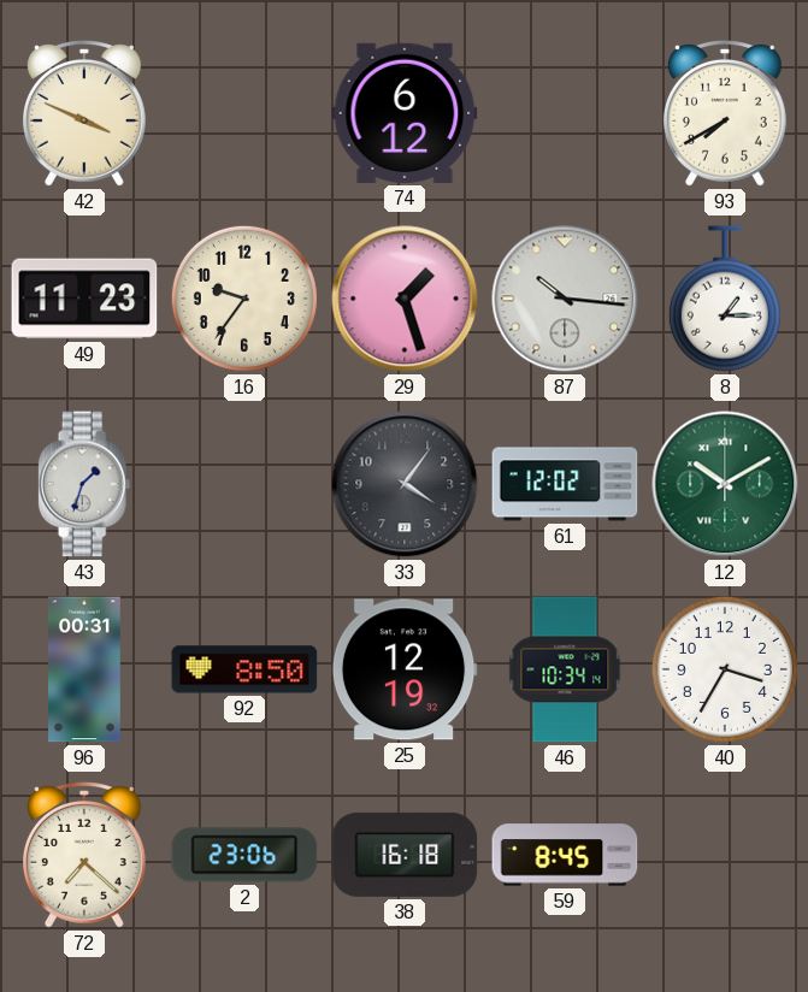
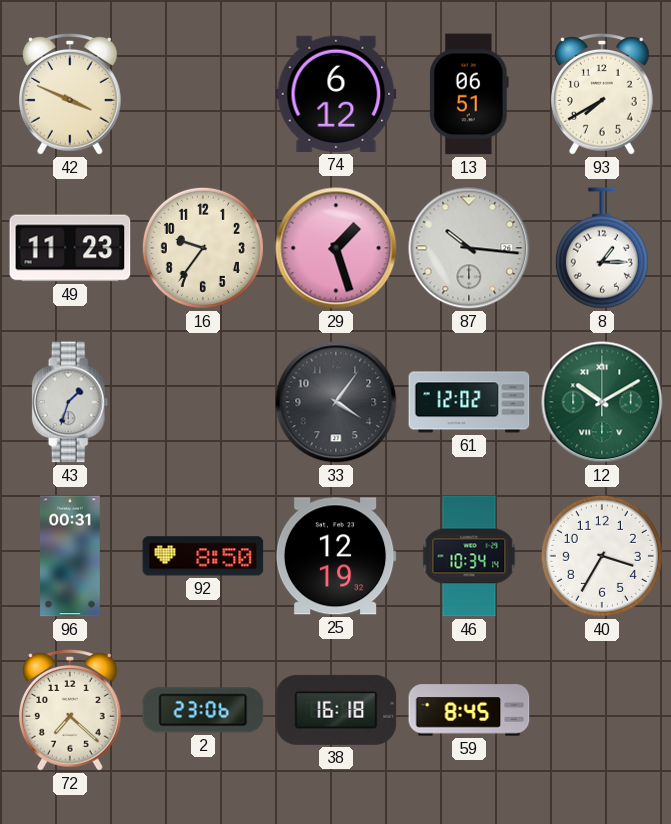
13: none -> 06:51
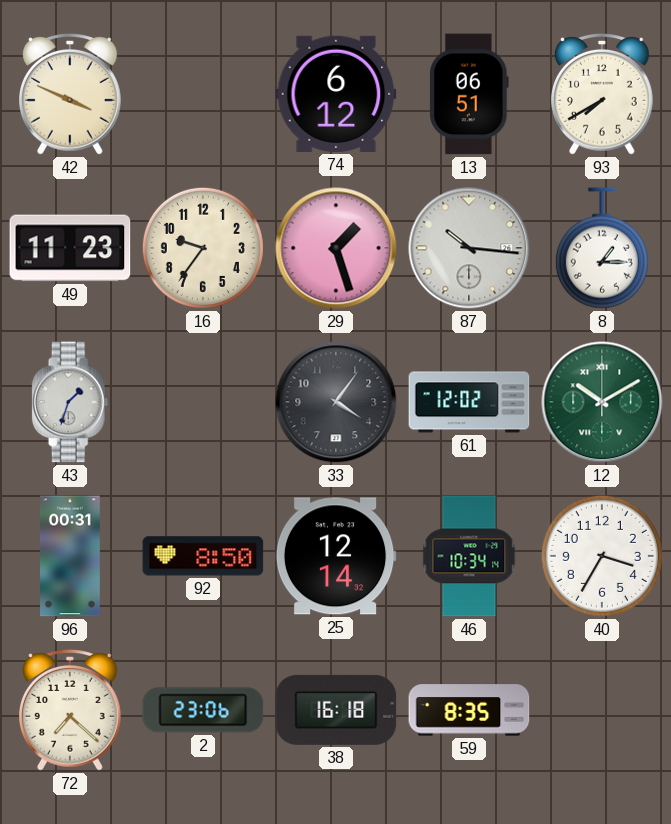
25: 12:19 -> 12:14
59: 8:45 -> 8:35
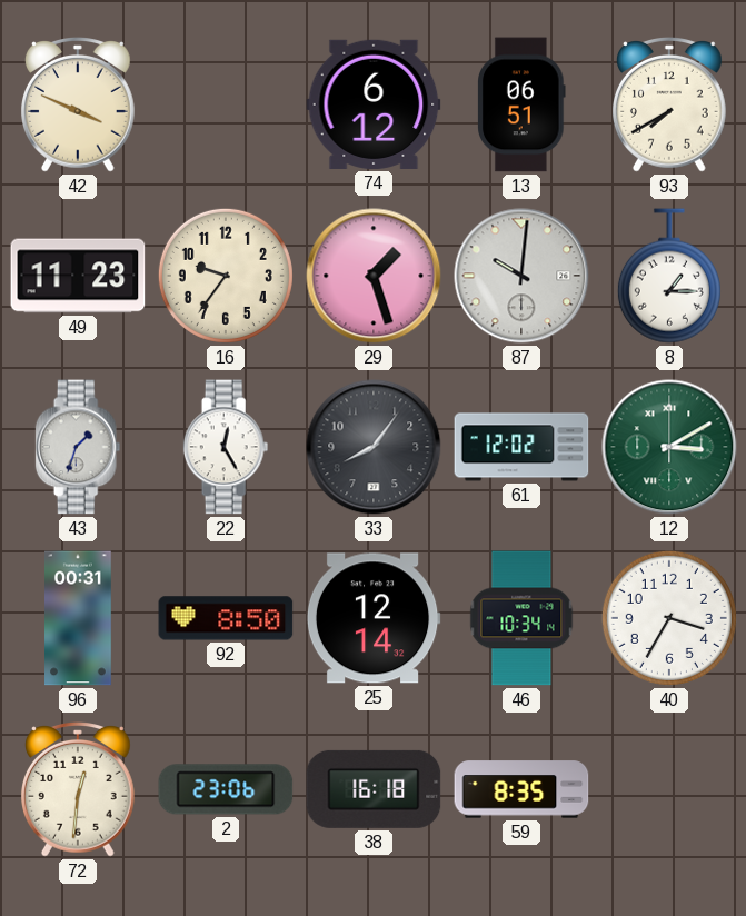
87: 10:16 -> 10:01
22: none -> 12:25
33: 4:06 -> 8:06
12: 10:10 -> 3:10
72: 7:22 -> 12:31
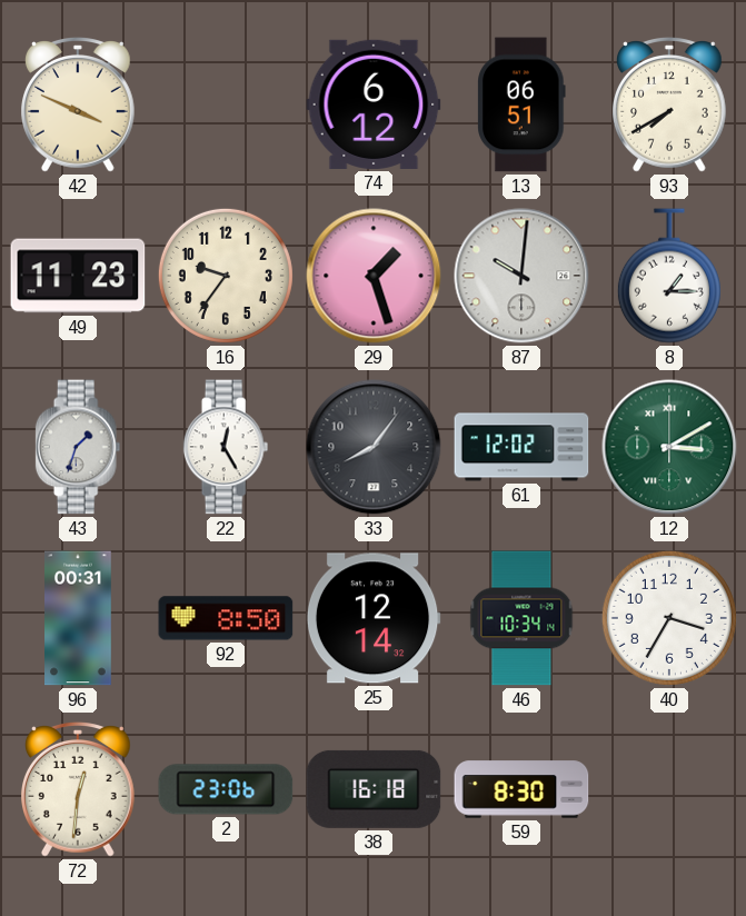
59: 8:35 -> 8:30
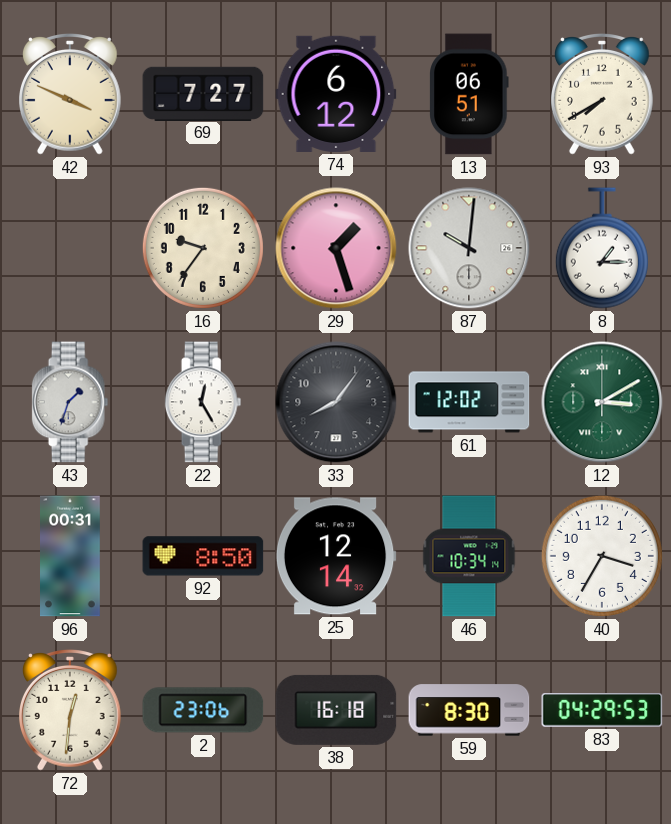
69: none -> 7:27
49: 11:23 -> none
83: none -> 04:29
